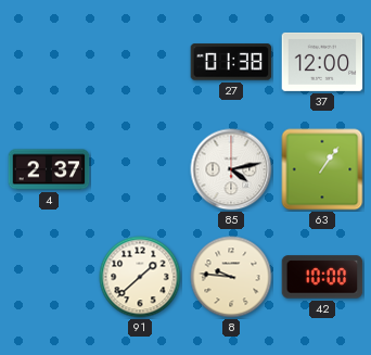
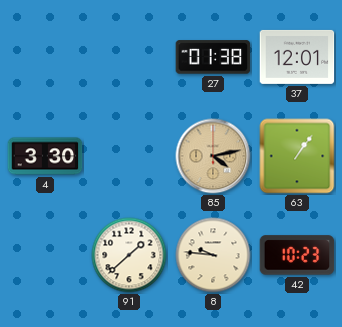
37: 12:00 -> 12:01
4: 2:37 -> 3:30
85 dial: white -> champagne
42: 10:00 -> 10:23
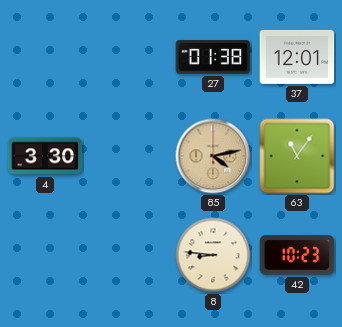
63: 1:06 -> 11:06
91: 1:38 -> none
8: 9:46 -> 8:46
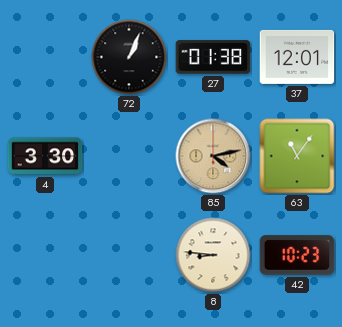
72: none -> 1:04
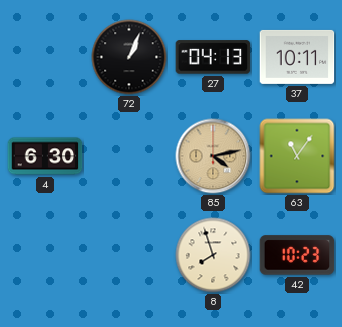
27: 01:38 -> 04:13
37: 12:01 -> 10:11
4: 3:30 -> 6:30
8: 8:46 -> 7:57
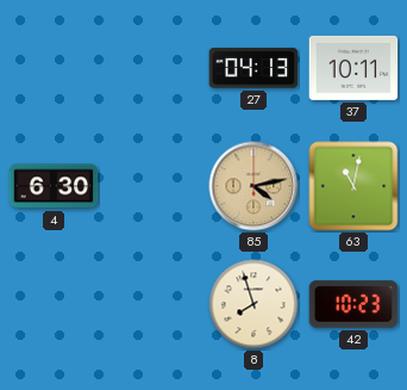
72: 1:04 -> none
63: 11:06 -> 11:02
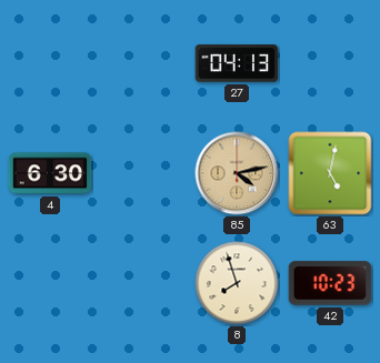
37: 10:11 -> none
63: 11:02 -> 5:02
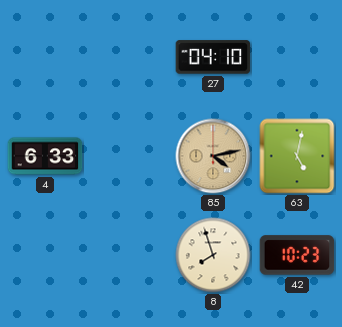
27: 04:13 -> 04:10
4: 6:30 -> 6:33
